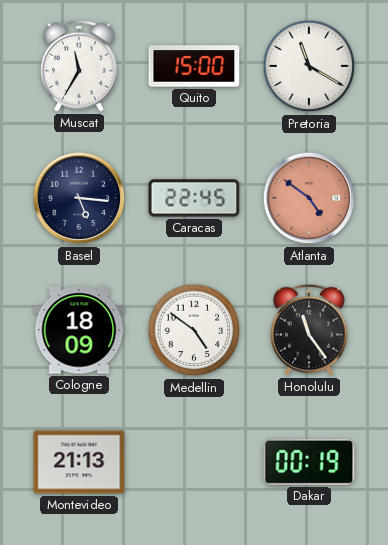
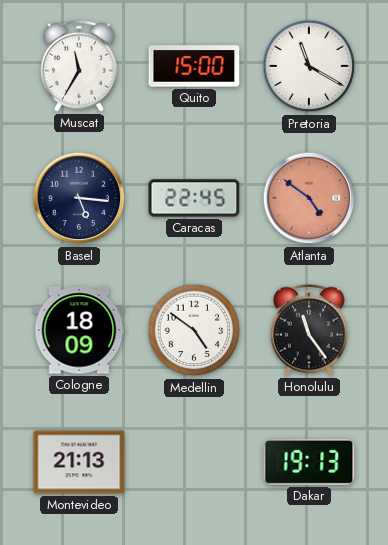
Dakar: 00:19 -> 19:13
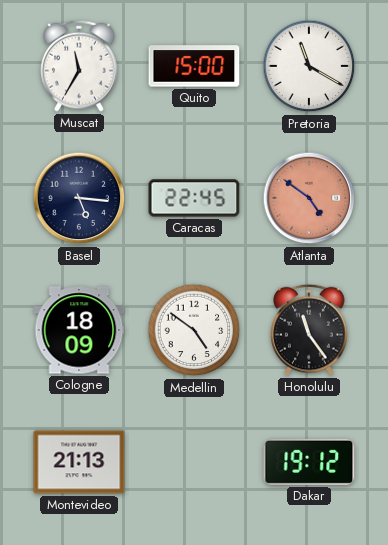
Dakar: 19:13 -> 19:12
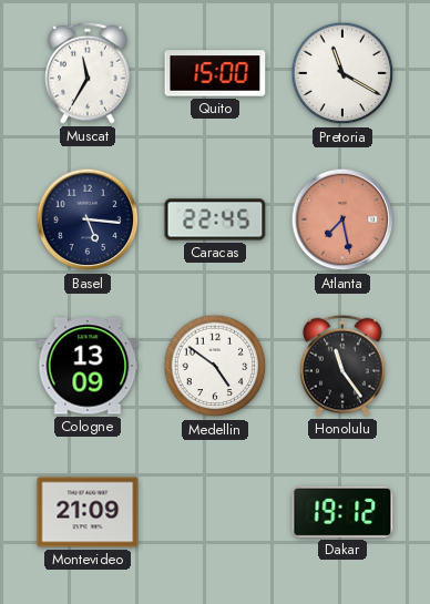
Atlanta: 4:51 -> 7:28
Cologne: 18:09 -> 13:09
Montevideo: 21:13 -> 21:09
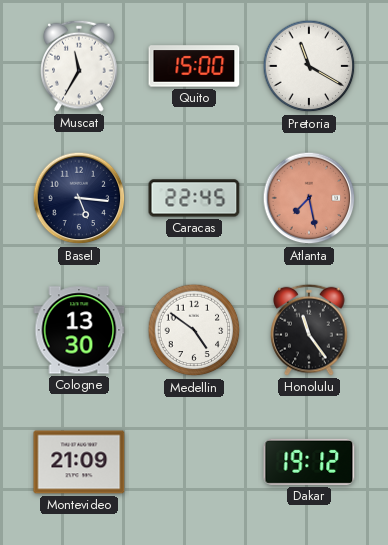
Cologne: 13:09 -> 13:30
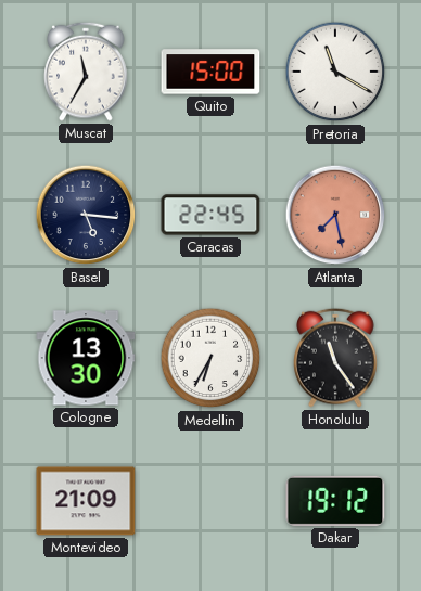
Medellin: 4:51 -> 6:35
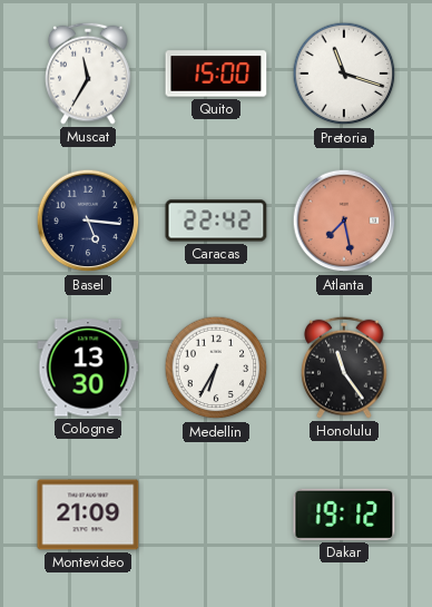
Pretoria: 11:20 -> 11:18
Caracas: 22:45 -> 22:42
